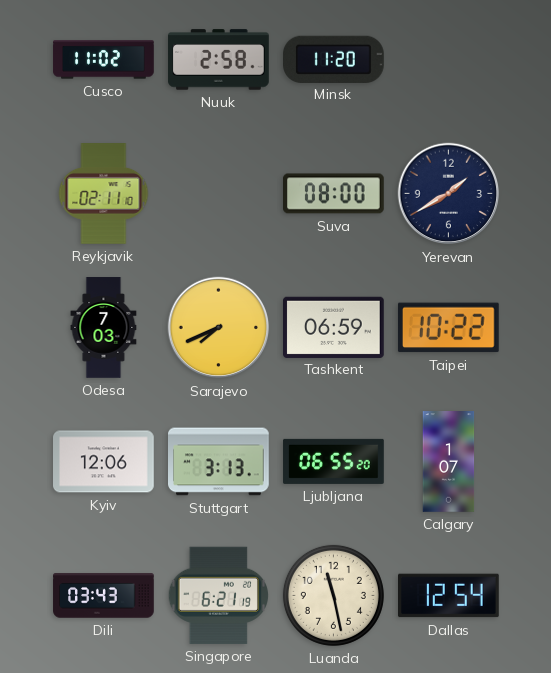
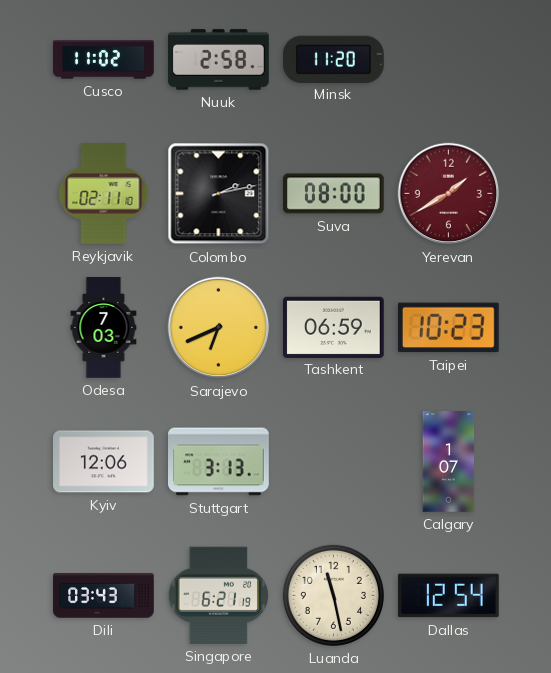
Colombo: none -> 2:13
Yerevan dial: navy -> burgundy
Sarajevo: 7:41 -> 6:41
Taipei: 10:22 -> 10:23
Ljubljana: 06:55 -> none
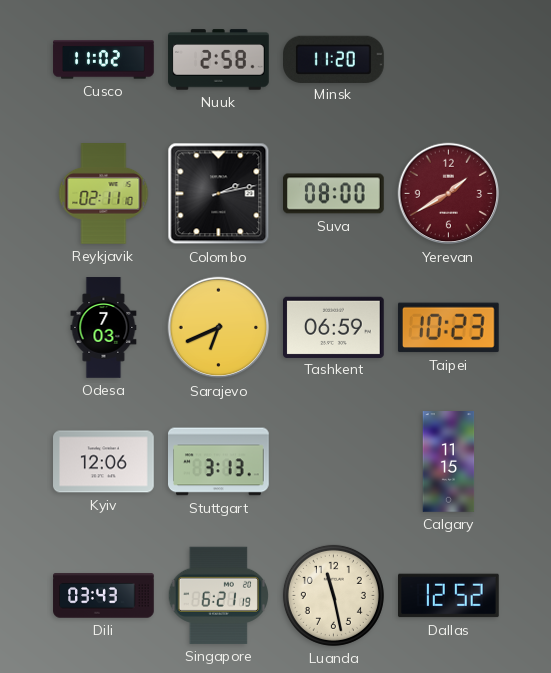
Calgary: 1:07 -> 11:15
Dallas: 12:54 -> 12:52
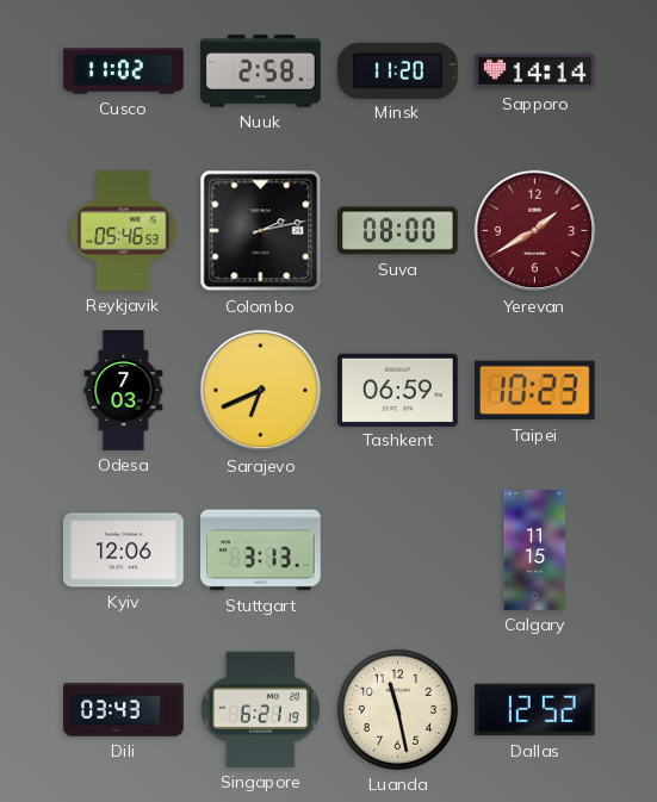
Sapporo: none -> 14:14
Reykjavik: 02:11 -> 05:46
